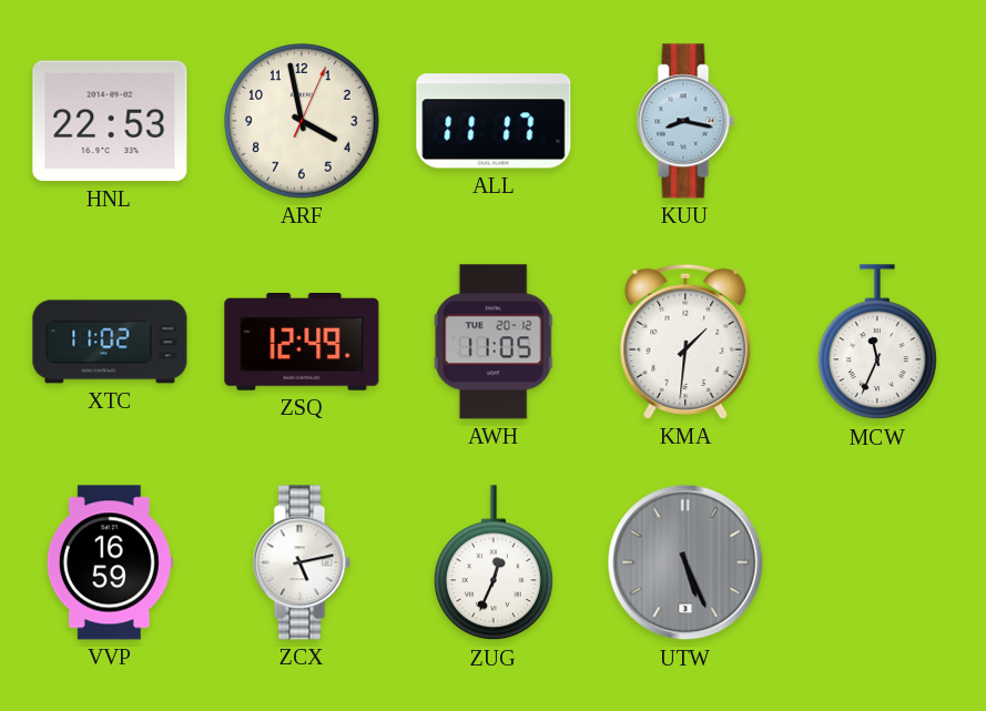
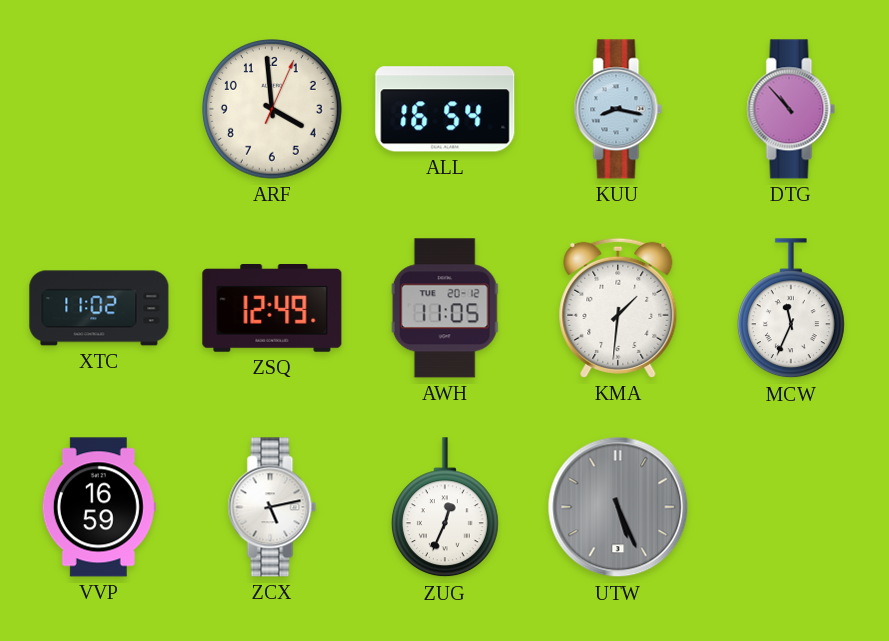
HNL: 22:53 -> none
ARF: 3:58 -> 3:59
ALL: 11:17 -> 16:54
DTG: none -> 10:53
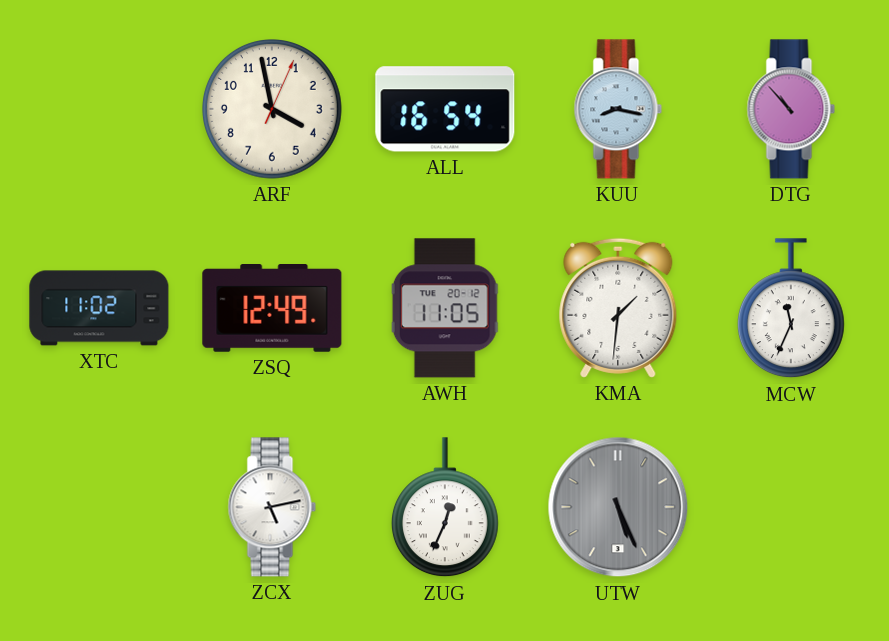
ARF: 3:59 -> 3:58
VVP: 16:59 -> none
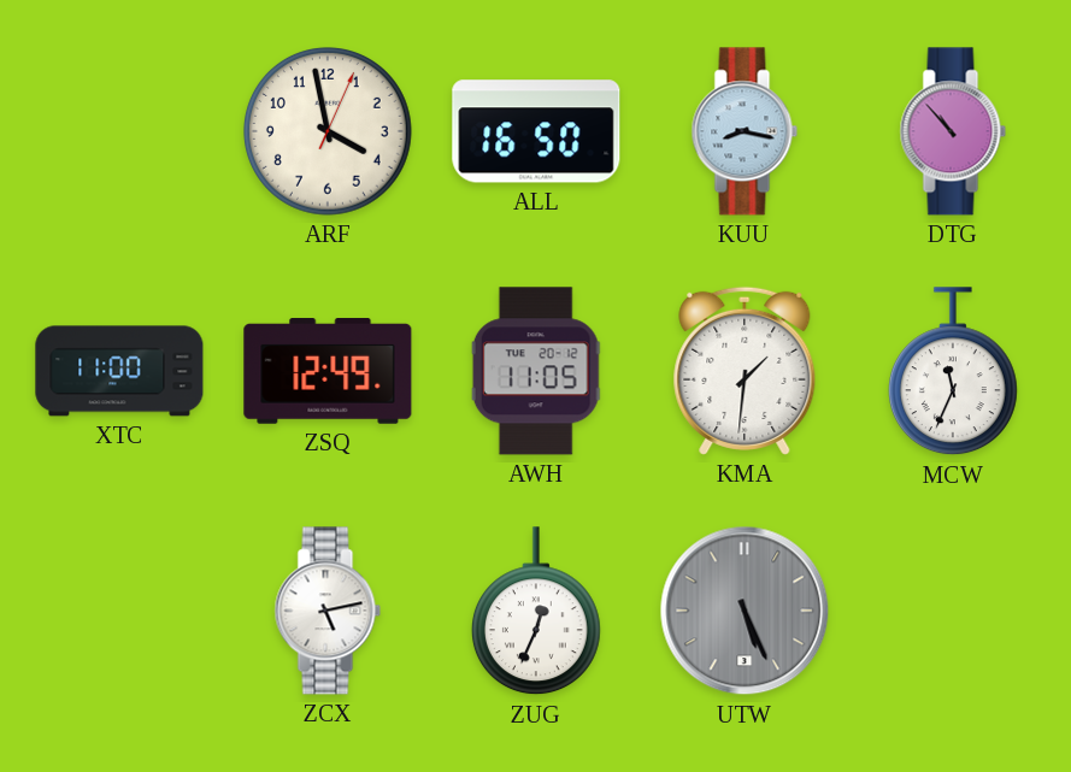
ALL: 16:54 -> 16:50
XTC: 11:02 -> 11:00
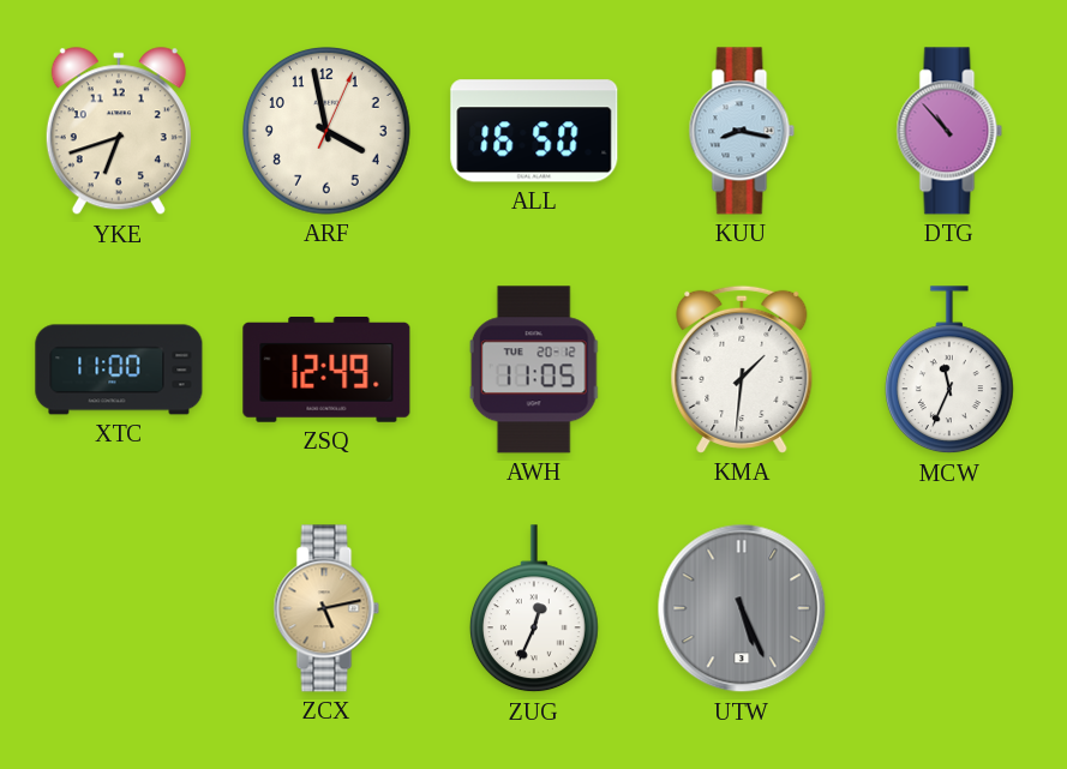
YKE: none -> 6:42
ZCX dial: white -> champagne
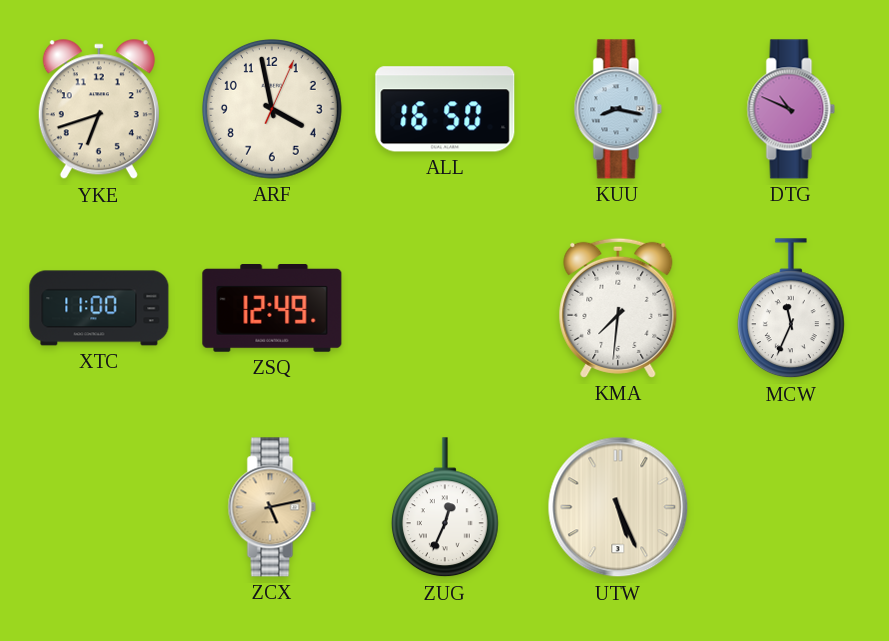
DTG: 10:53 -> 10:49
AWH: 11:05 -> none
KMA: 1:31 -> 7:31
UTW dial: grey -> cream
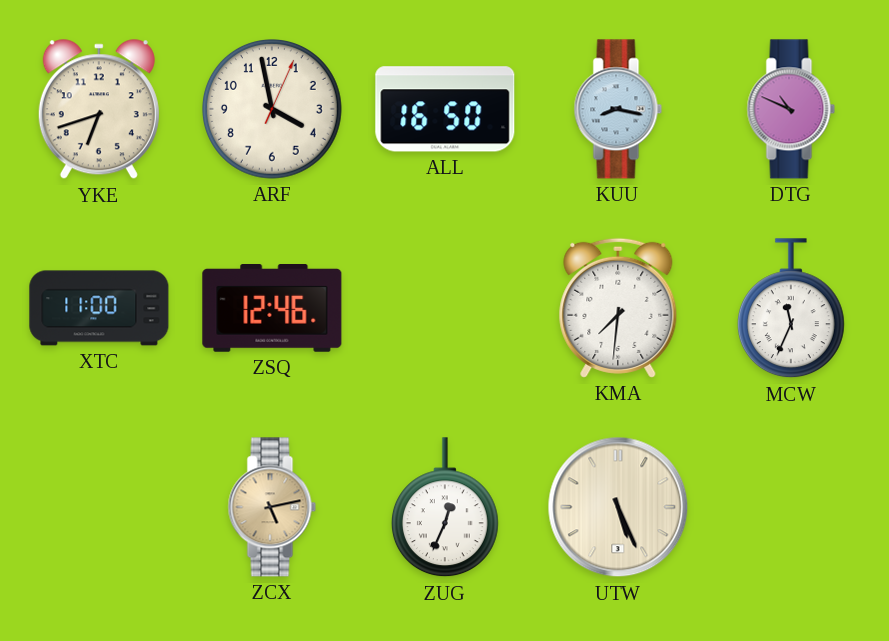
ZSQ: 12:49 -> 12:46
